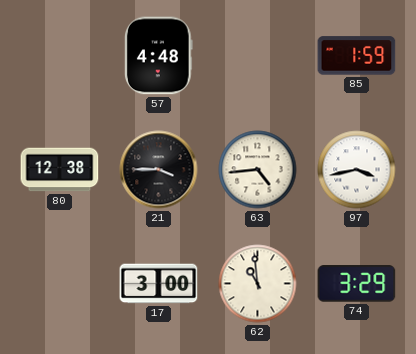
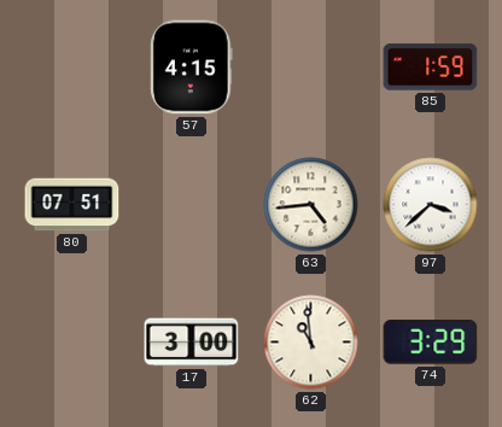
57: 4:48 -> 4:15
80: 12:38 -> 07:51
21: 3:45 -> none
97: 3:43 -> 3:38
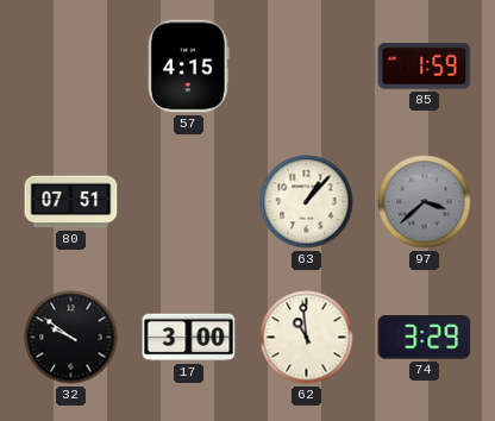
63: 4:44 -> 1:07
97 dial: white -> grey
32: none -> 9:51
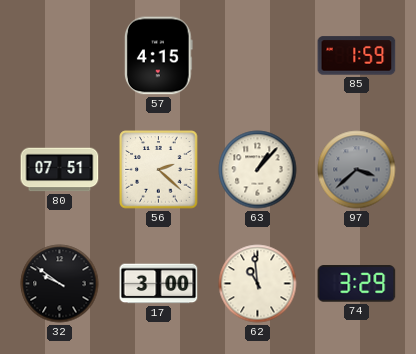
56: none -> 2:22
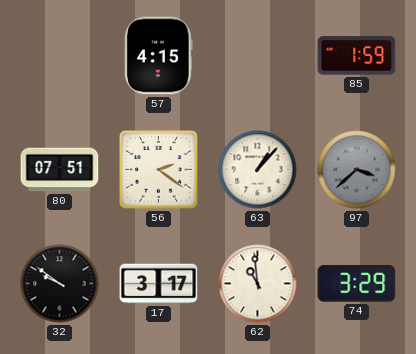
56: 2:22 -> 2:21
17: 3:00 -> 3:17
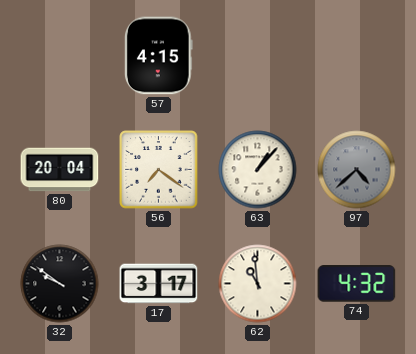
85: 1:59 -> none
80: 07:51 -> 20:04
56: 2:21 -> 7:21
97: 3:38 -> 4:38
74: 3:29 -> 4:32
